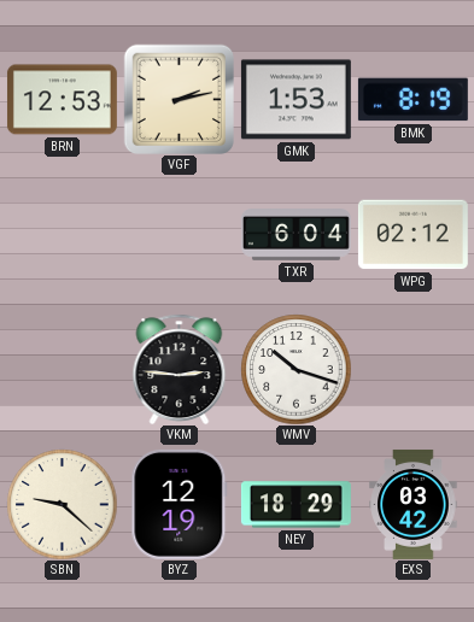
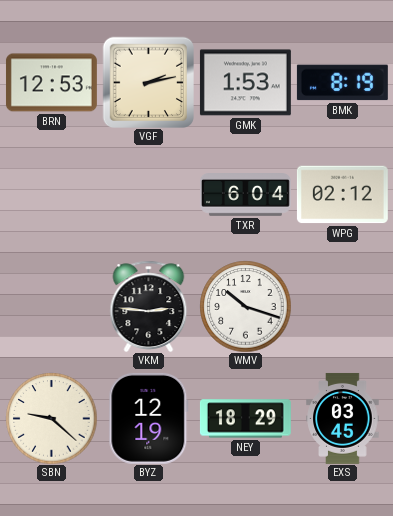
EXS: 03:42 -> 03:45
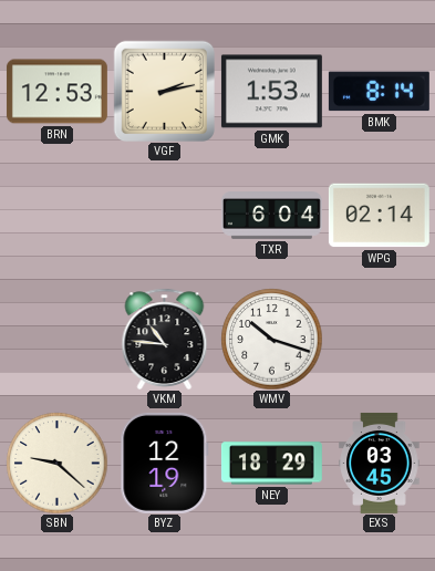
BMK: 8:19 -> 8:14
WPG: 02:12 -> 02:14
VKM: 2:46 -> 10:46
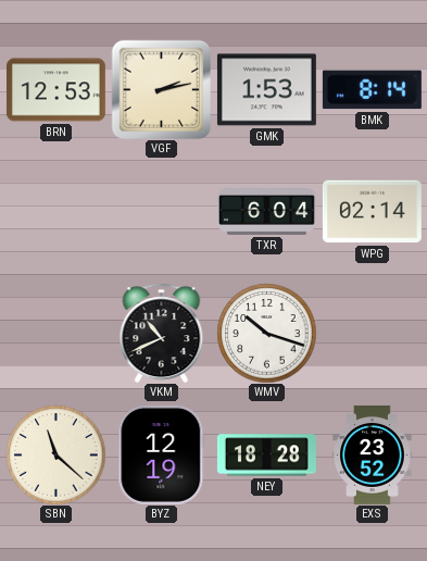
VKM: 10:46 -> 10:41
SBN: 9:22 -> 11:22
NEY: 18:29 -> 18:28
EXS: 03:45 -> 23:52
